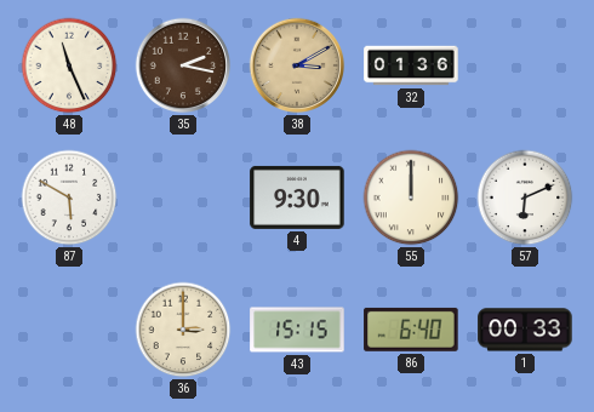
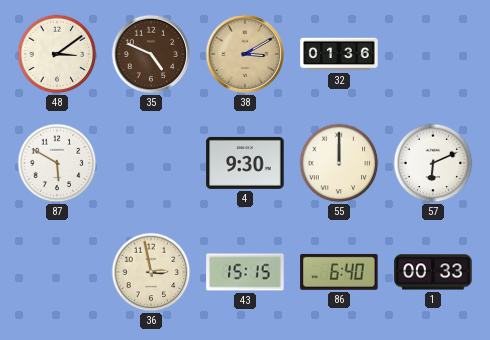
48: 11:26 -> 3:09
35: 2:17 -> 4:49
36: 3:00 -> 2:58
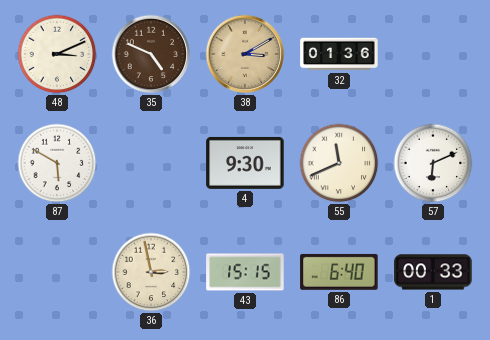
48: 3:09 -> 3:11
55: 12:00 -> 11:41
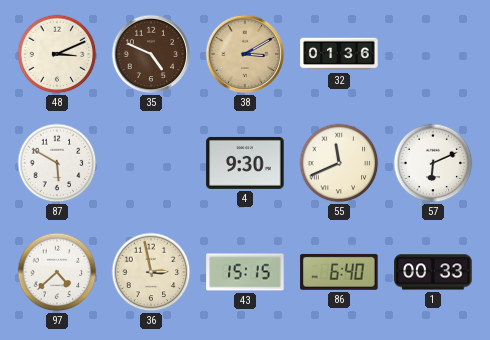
97: none -> 4:38
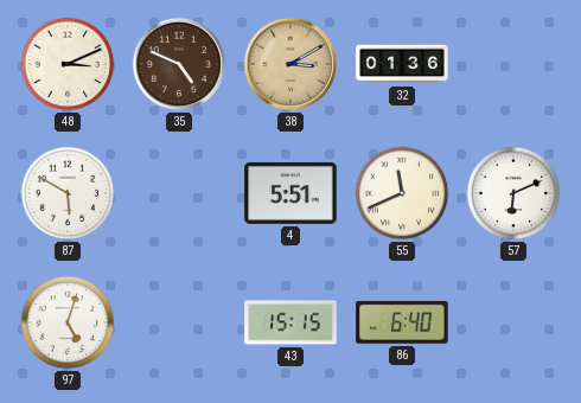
4: 9:30 -> 5:51
97: 4:38 -> 5:03
36: 2:58 -> none
1: 00:33 -> none
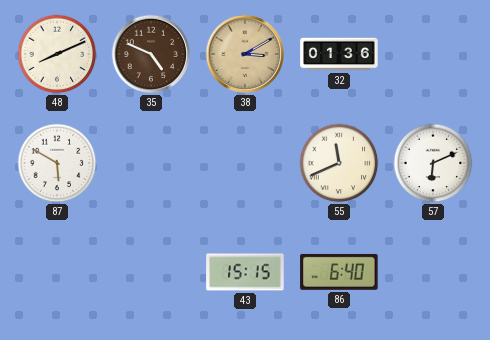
48: 3:11 -> 8:11
4: 5:51 -> none
97: 5:03 -> none
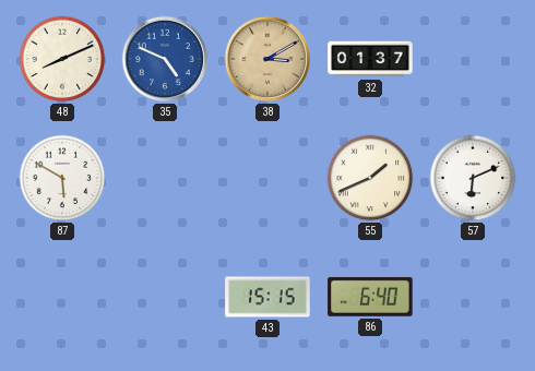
35 dial: brown -> blue
32: 01:36 -> 01:37
55: 11:41 -> 1:41
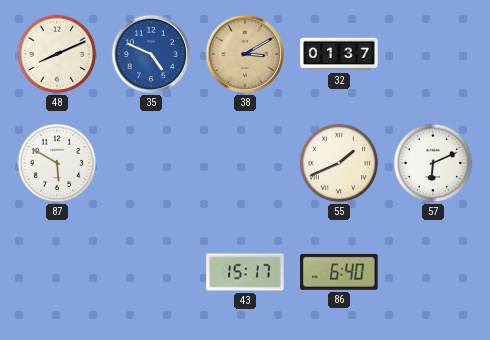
43: 15:15 -> 15:17
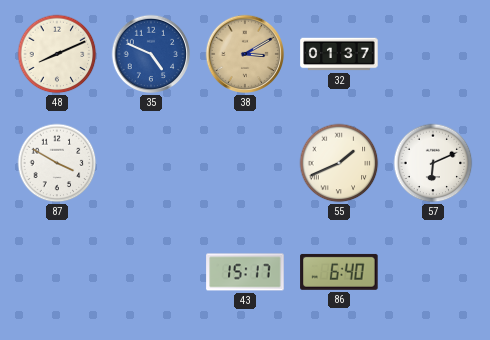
87: 5:50 -> 3:50
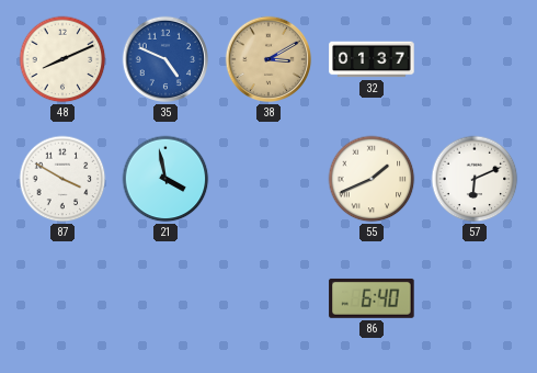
21: none -> 3:58
43: 15:17 -> none
